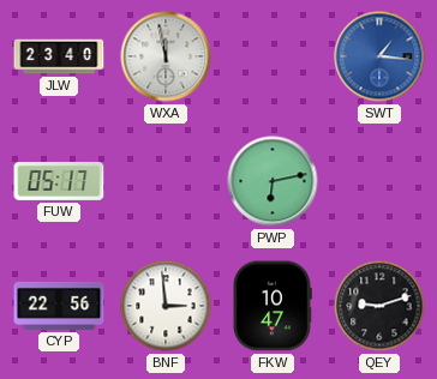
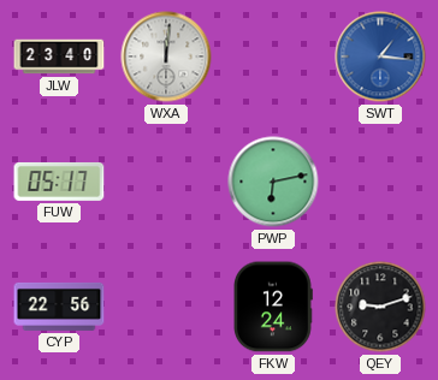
WXA: 11:58 -> 12:01
BNF: 2:59 -> none
FKW: 10:47 -> 12:24
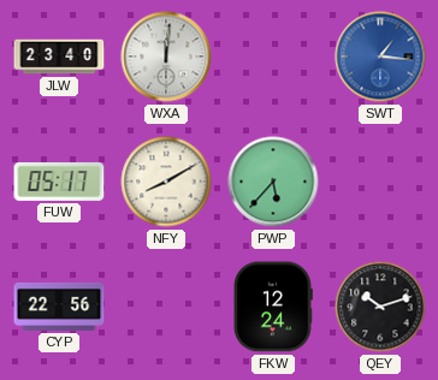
NFY: none -> 8:10
PWP: 6:13 -> 5:37
QEY: 9:12 -> 10:12
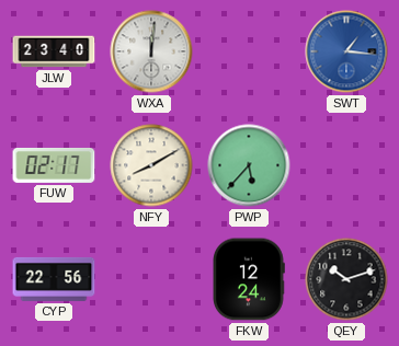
FUW: 05:17 -> 02:17
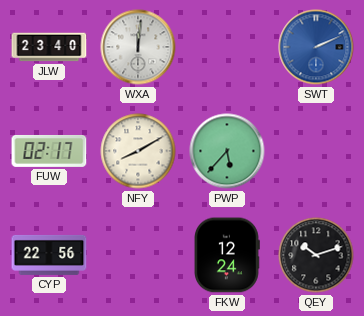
SWT: 1:16 -> 2:11
